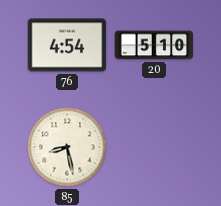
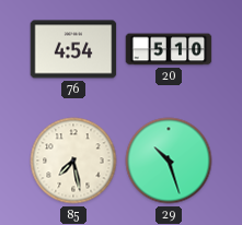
85: 8:28 -> 7:28
29: none -> 10:27
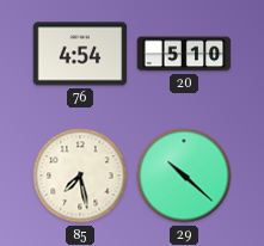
29: 10:27 -> 10:22
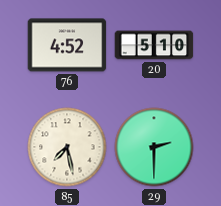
76: 4:54 -> 4:52
29: 10:22 -> 2:30
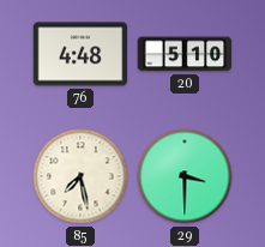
76: 4:52 -> 4:48
29: 2:30 -> 3:30
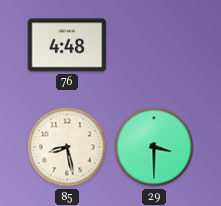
20: 5:10 -> none
85: 7:28 -> 8:28
